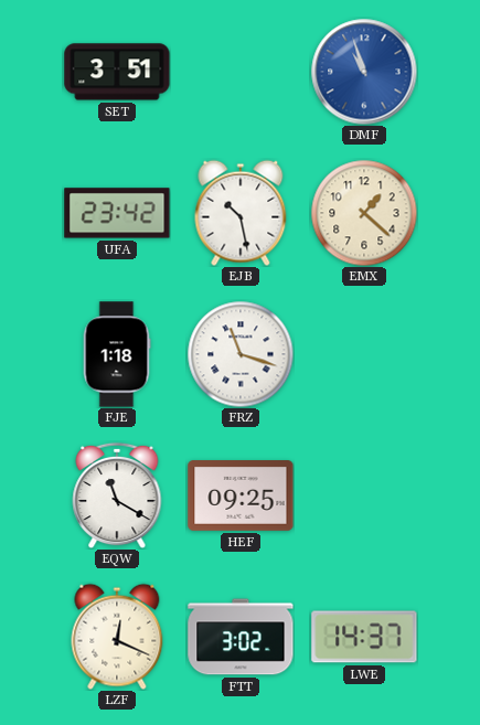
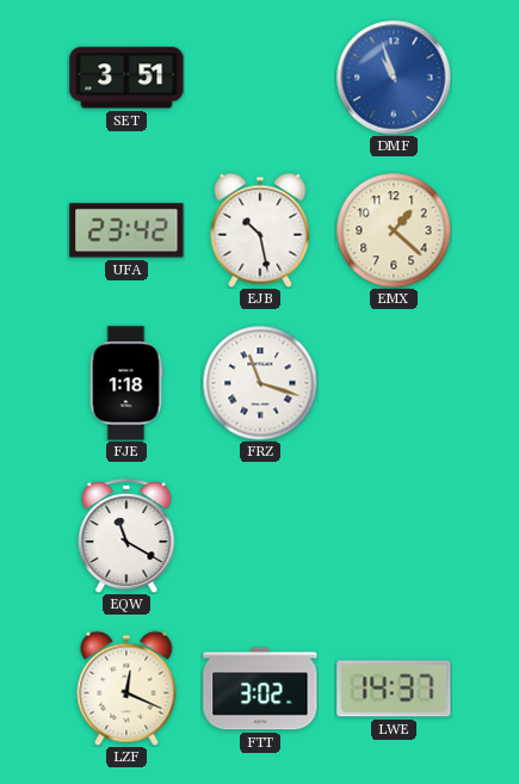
HEF: 09:25 -> none
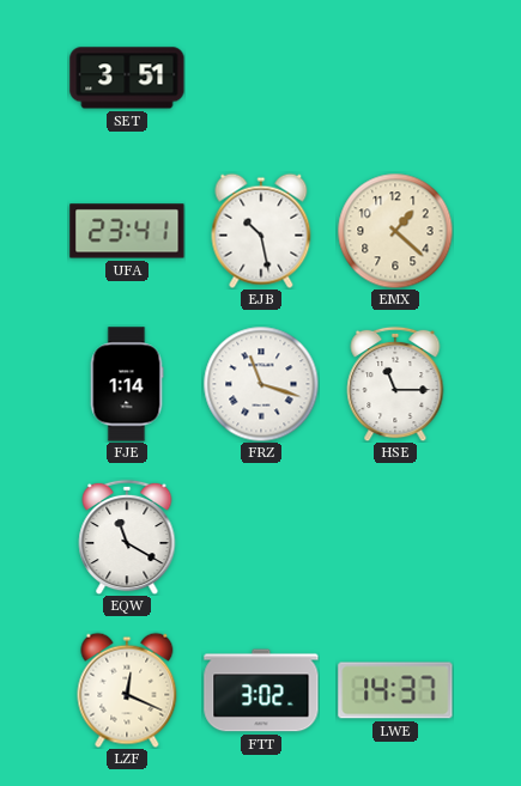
DMF: 10:57 -> none
UFA: 23:42 -> 23:41
FJE: 1:18 -> 1:14
HSE: none -> 11:15
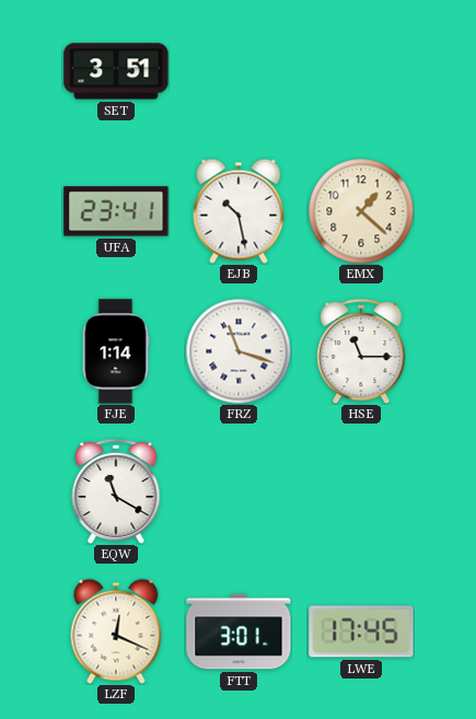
FTT: 3:02 -> 3:01
LWE: 14:37 -> 17:45
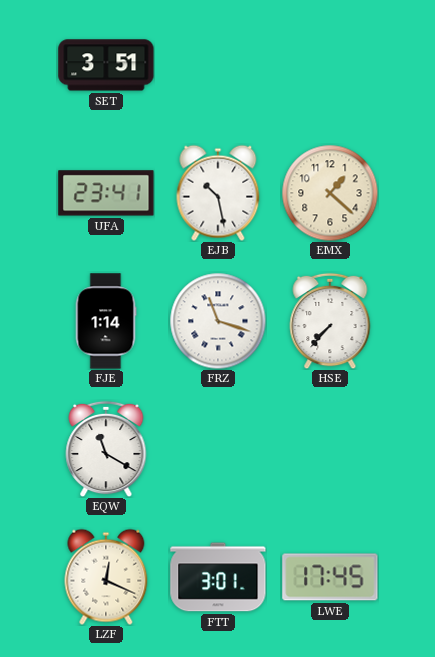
HSE: 11:15 -> 7:37
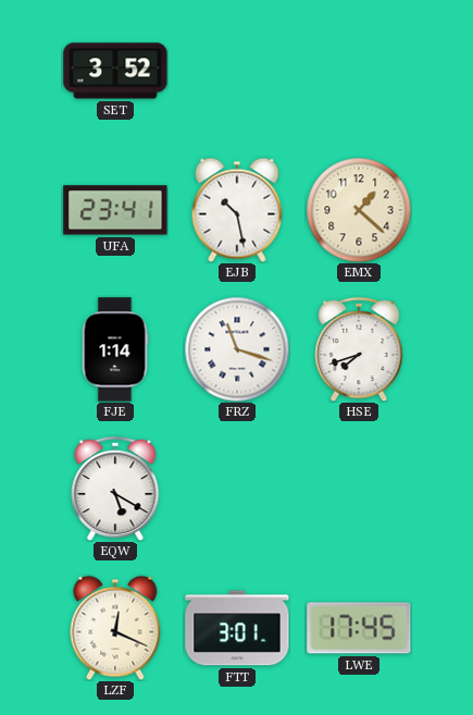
SET: 3:51 -> 3:52
HSE: 7:37 -> 7:42
EQW: 11:20 -> 5:20
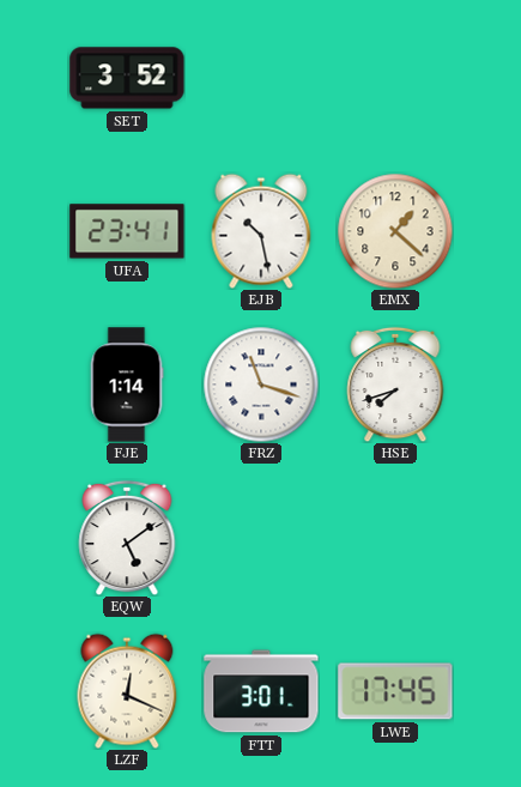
EQW: 5:20 -> 5:09
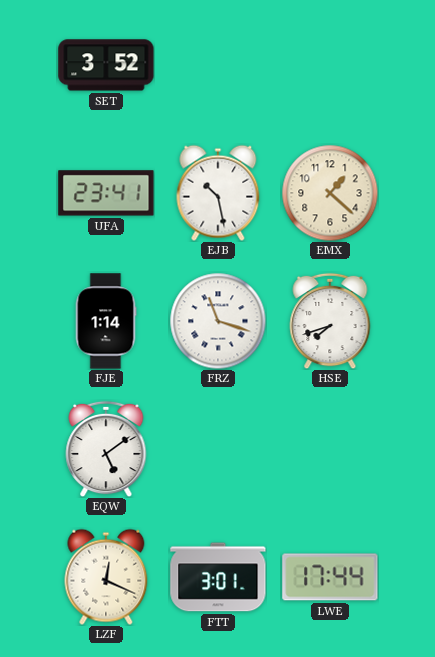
LWE: 17:45 -> 17:44
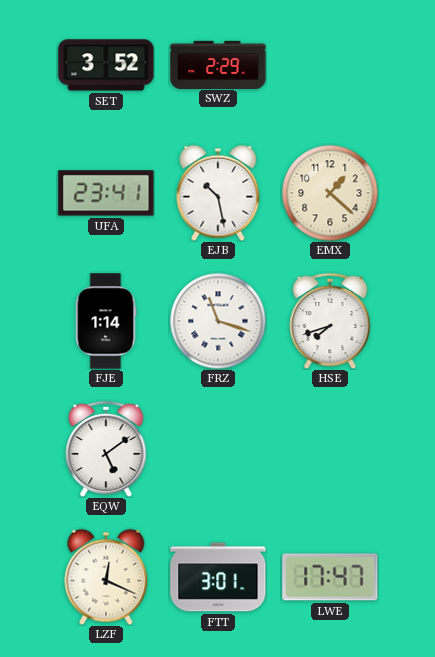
SWZ: none -> 2:29
LWE: 17:44 -> 17:47
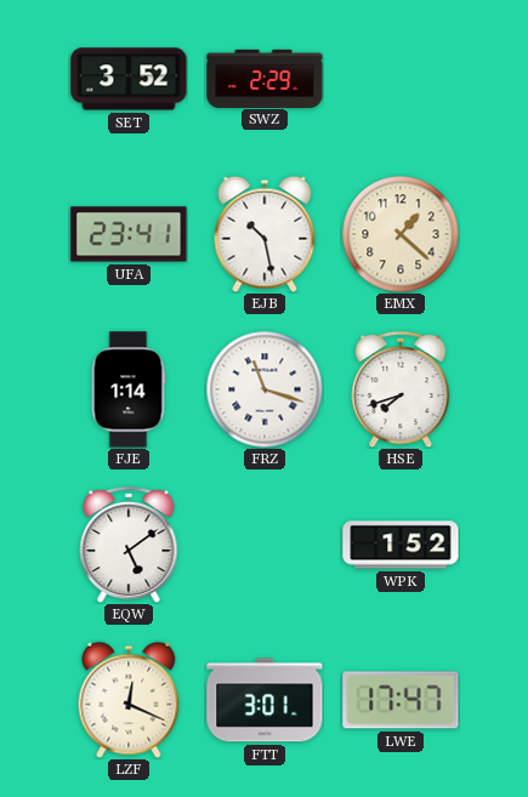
WPK: none -> 1:52
